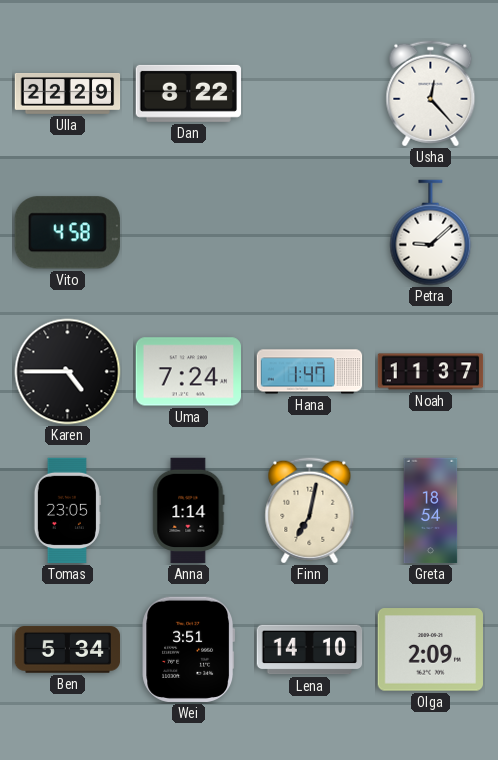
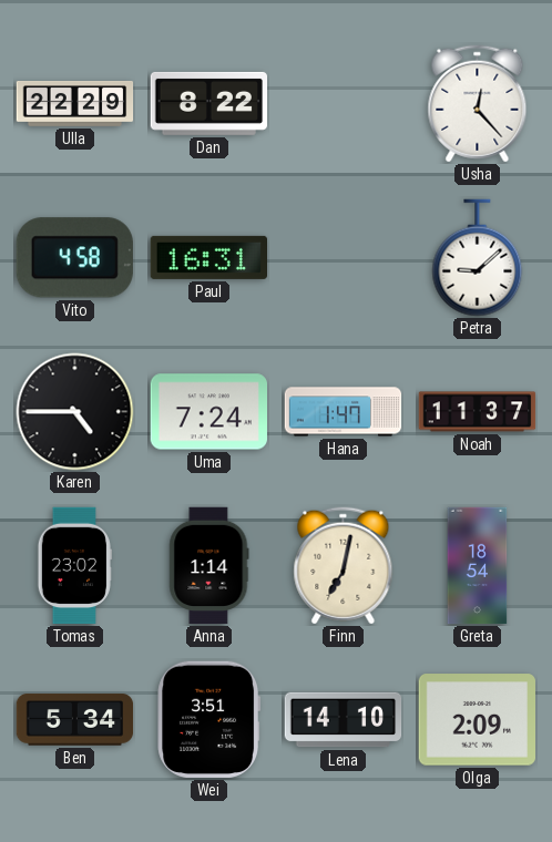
Paul: none -> 16:31
Tomas: 23:05 -> 23:02
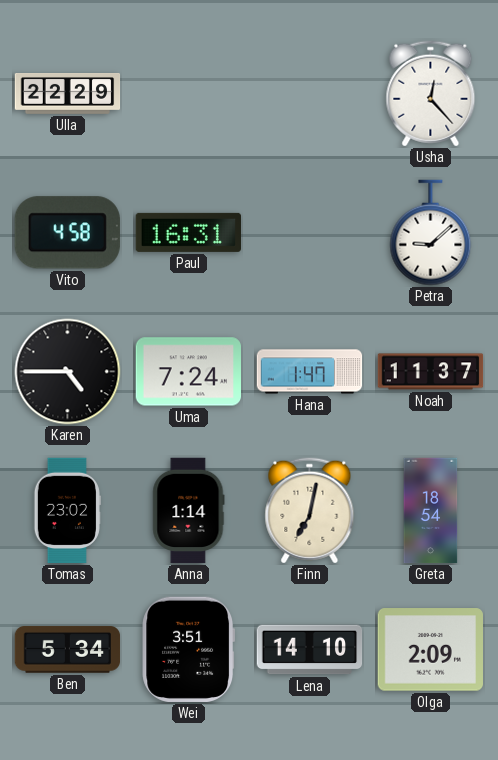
Dan: 8:22 -> none
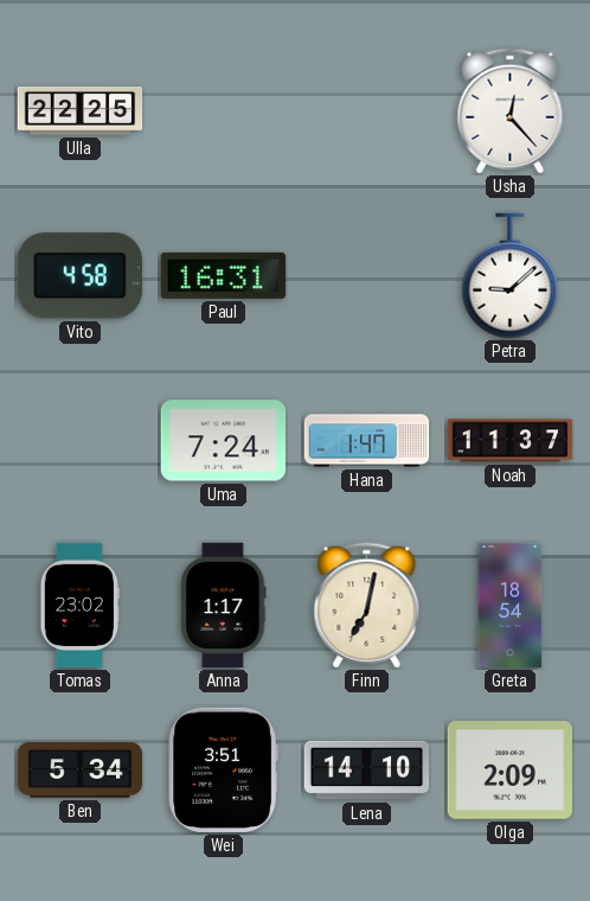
Ulla: 22:29 -> 22:25
Karen: 4:45 -> none
Anna: 1:14 -> 1:17
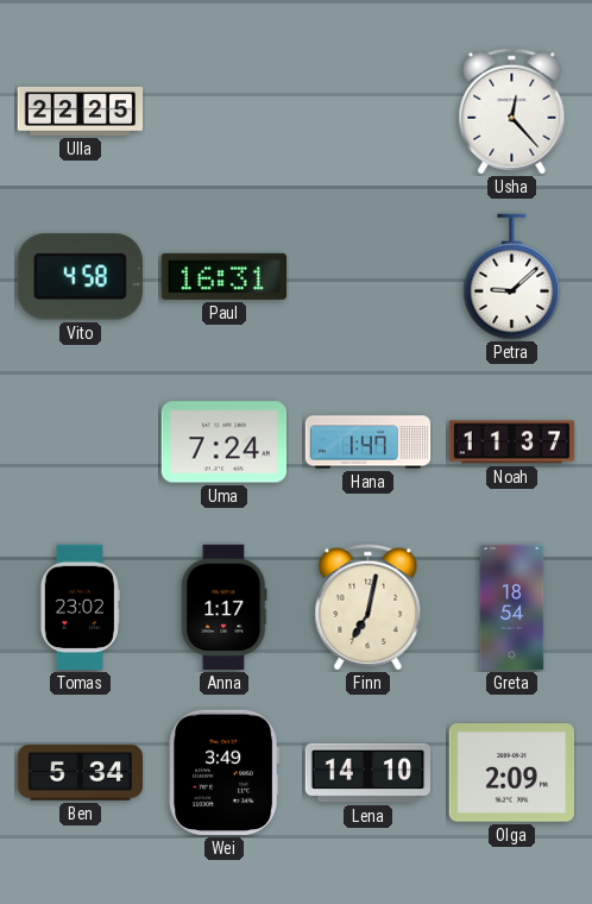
Wei: 3:51 -> 3:49
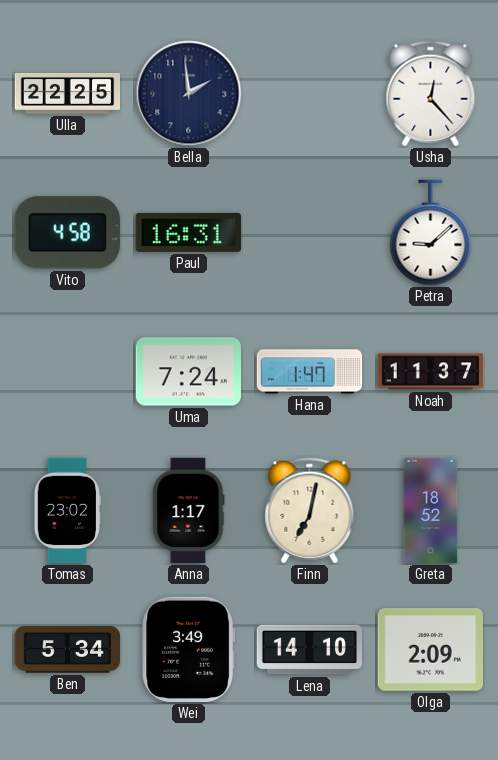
Bella: none -> 1:59
Greta: 18:54 -> 18:52
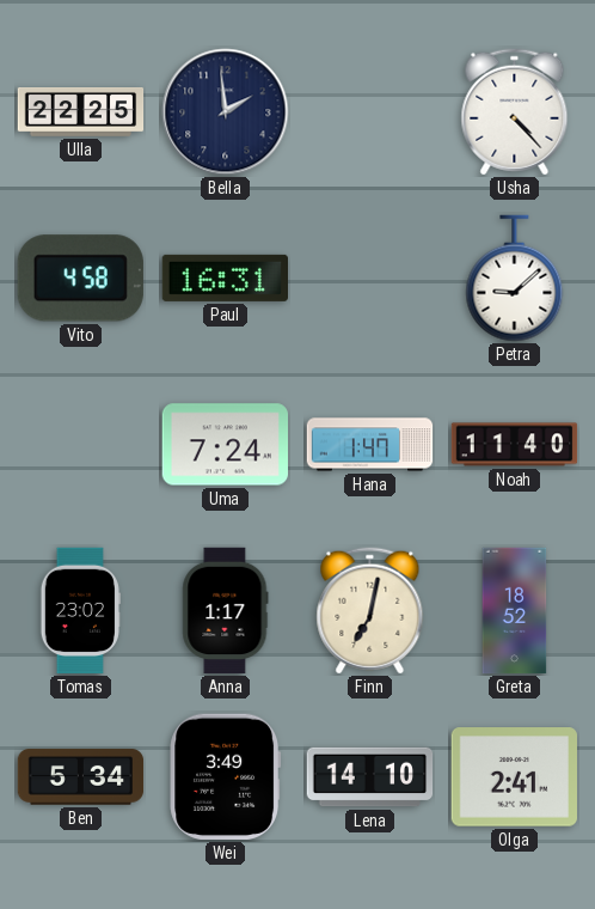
Usha: 12:23 -> 4:23
Noah: 11:37 -> 11:40
Olga: 2:09 -> 2:41
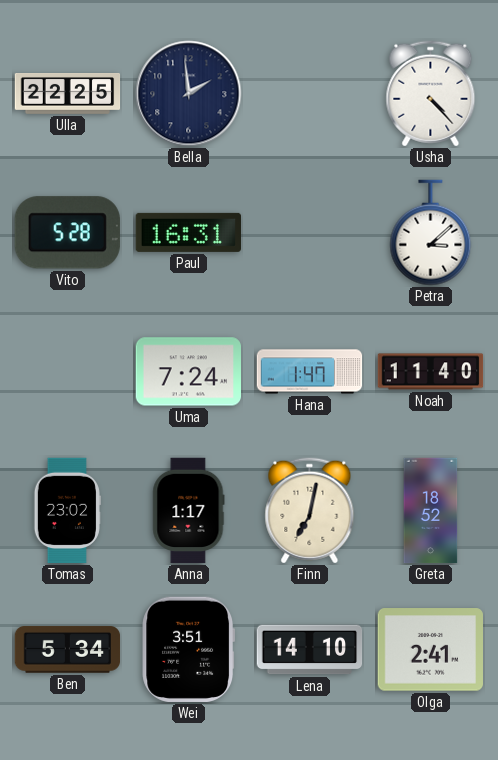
Vito: 4:58 -> 5:28
Petra: 9:08 -> 3:08
Wei: 3:49 -> 3:51
